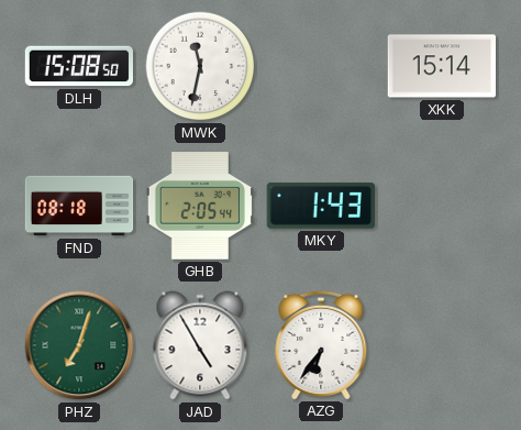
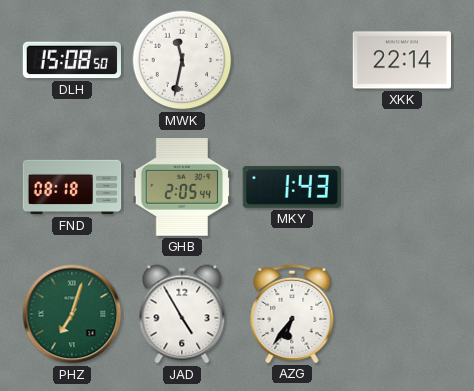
XKK: 15:14 -> 22:14
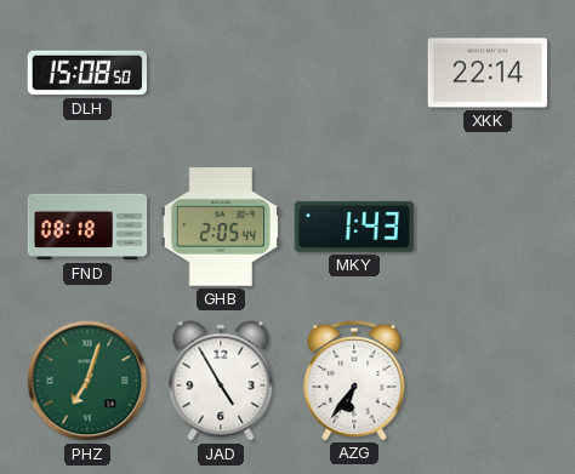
MWK: 11:32 -> none
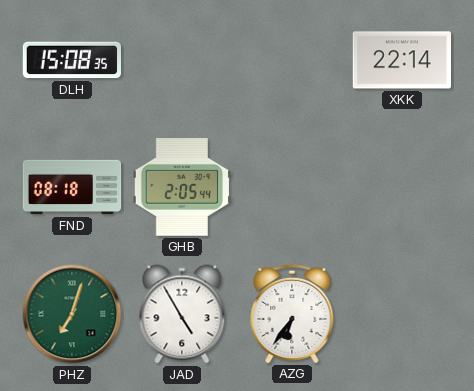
DLH: 15:08:50 -> 15:08:35
MKY: 1:43 -> none
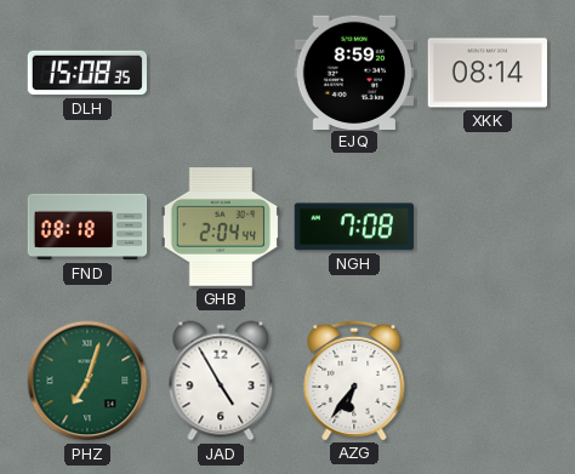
EJQ: none -> 8:59
XKK: 22:14 -> 08:14
GHB: 2:05 -> 2:04
NGH: none -> 7:08
